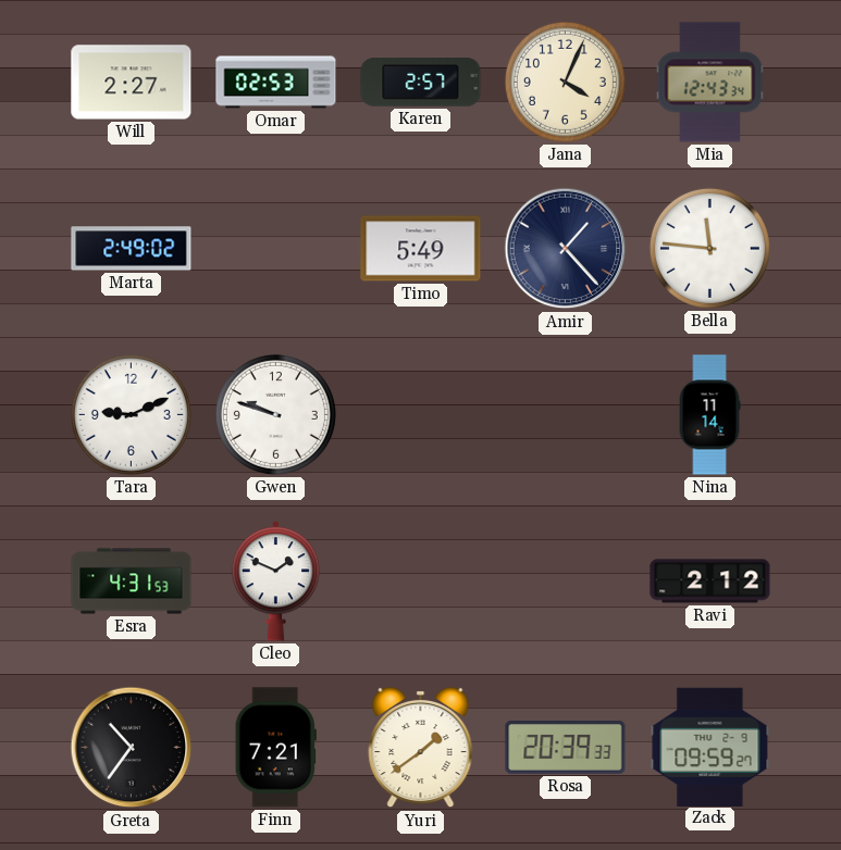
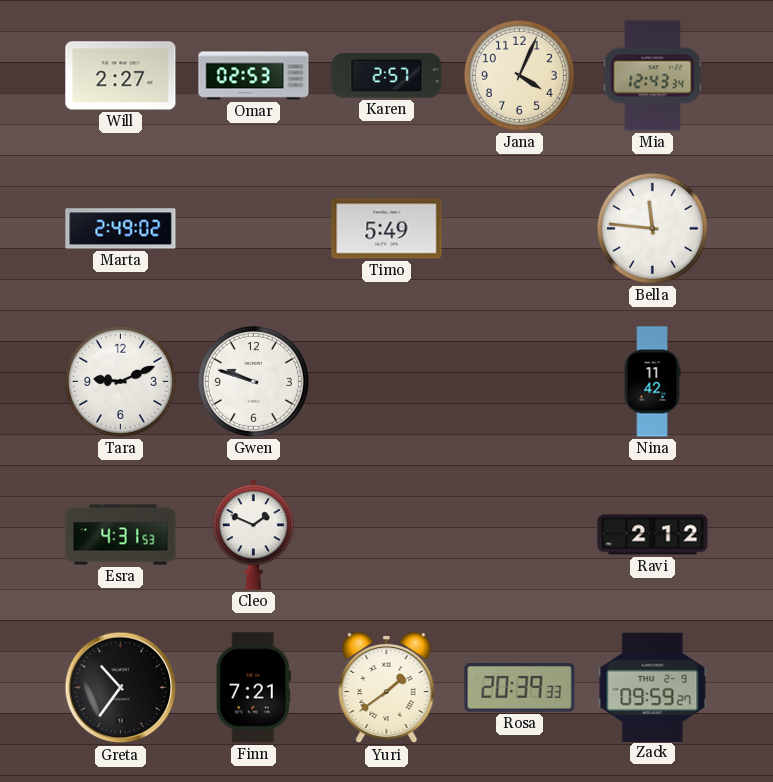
Amir: 1:23 -> none
Nina: 11:14 -> 11:42
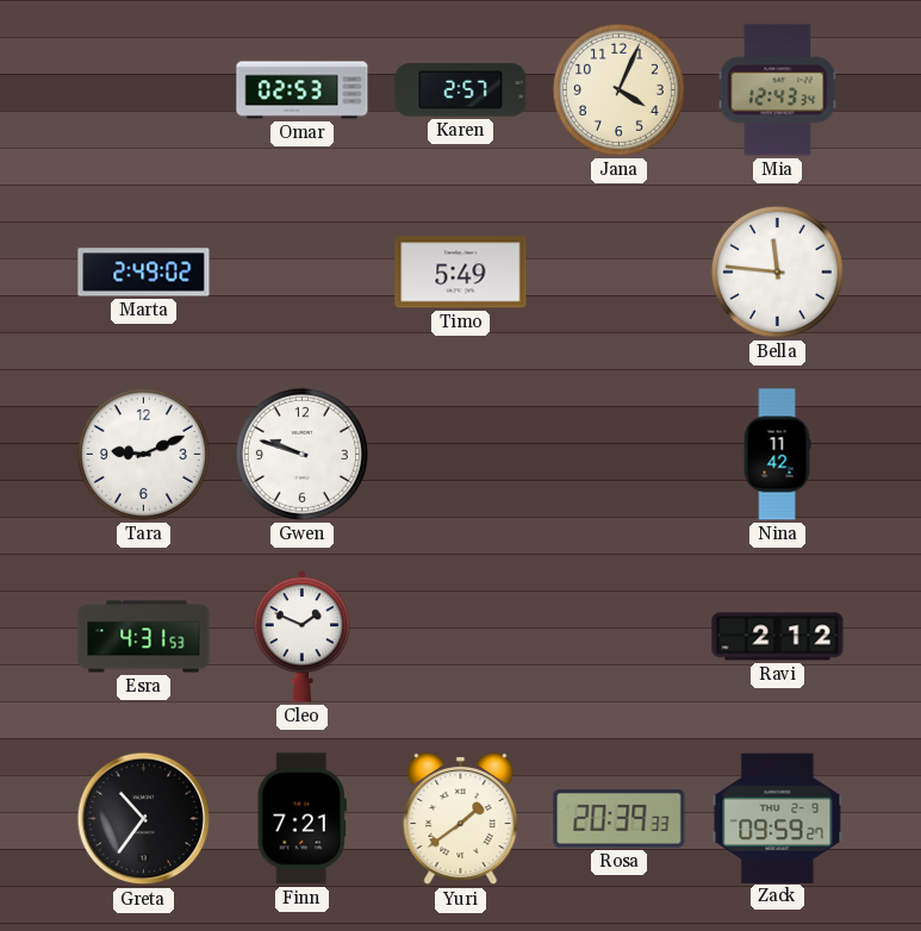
Will: 2:27 -> none
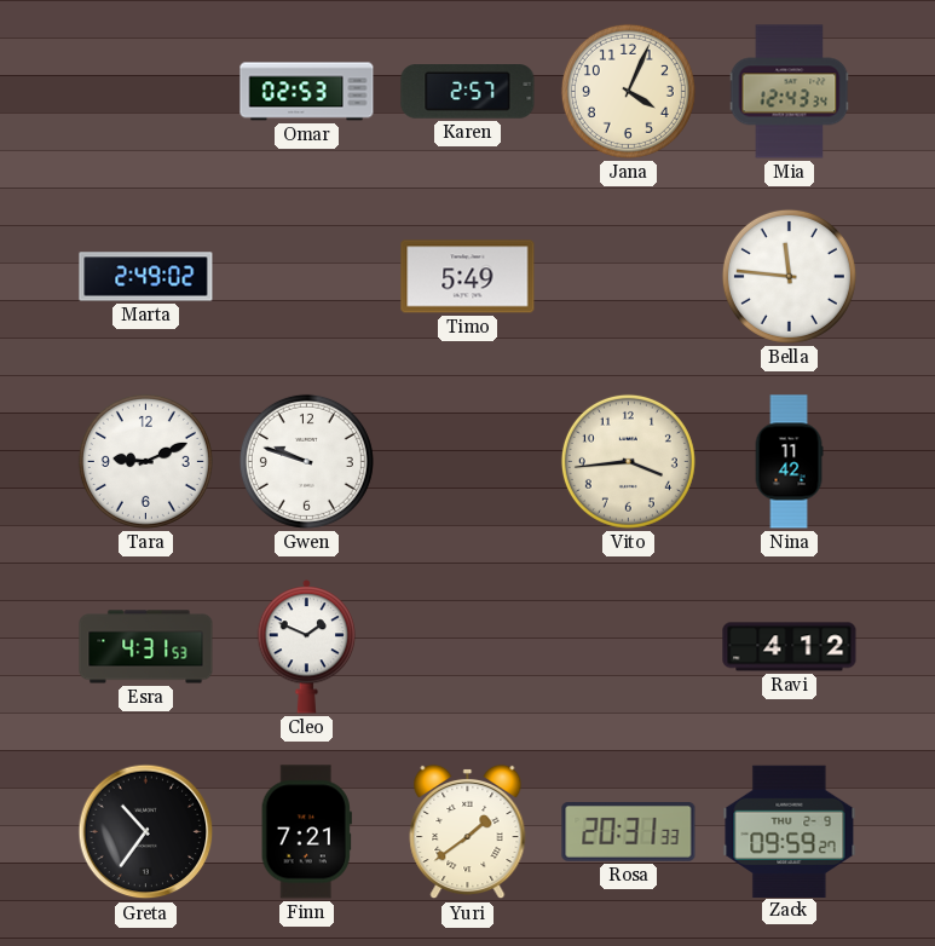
Vito: none -> 3:44
Ravi: 2:12 -> 4:12
Rosa: 20:39 -> 20:31
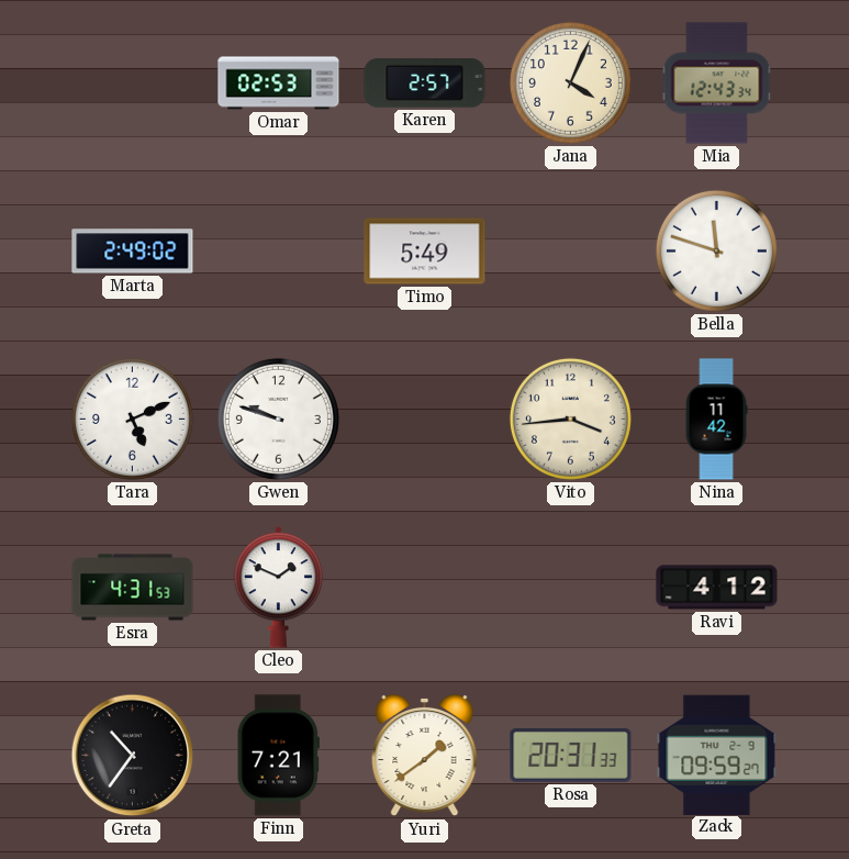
Bella: 11:46 -> 11:48
Tara: 9:11 -> 5:11
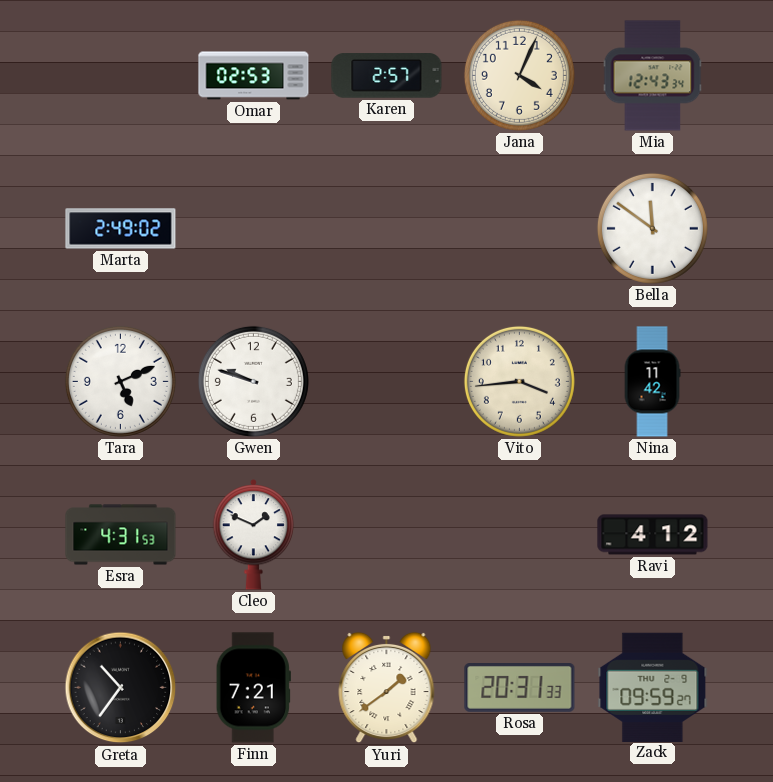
Timo: 5:49 -> none
Bella: 11:48 -> 11:51
